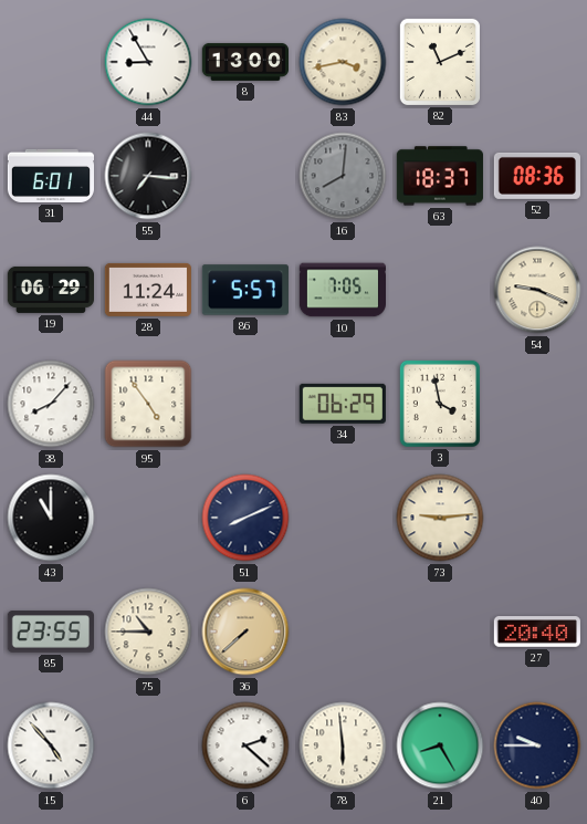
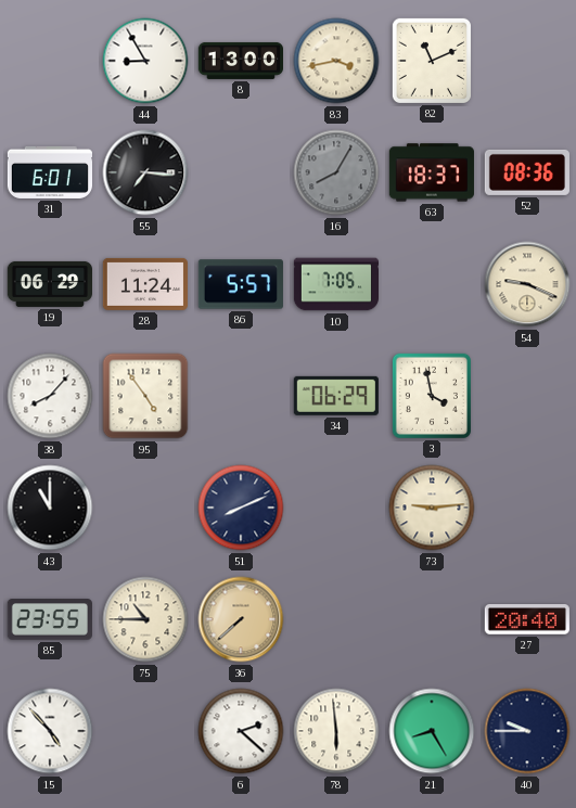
16: 8:01 -> 8:05
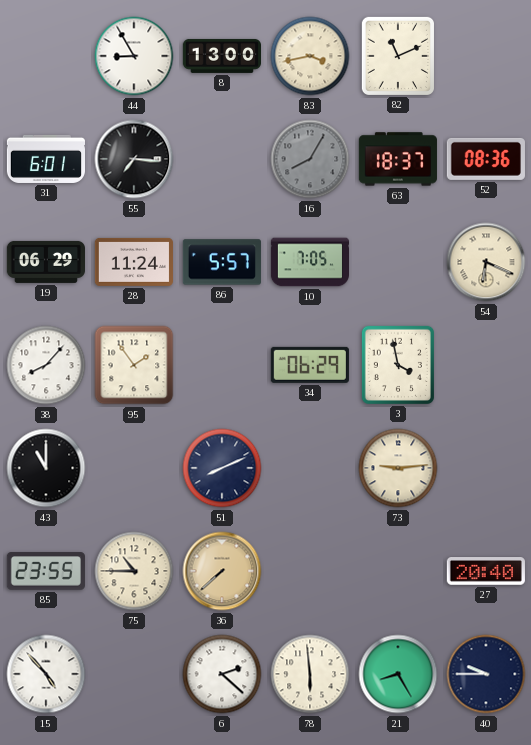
54: 9:19 -> 6:19
95: 4:54 -> 1:54
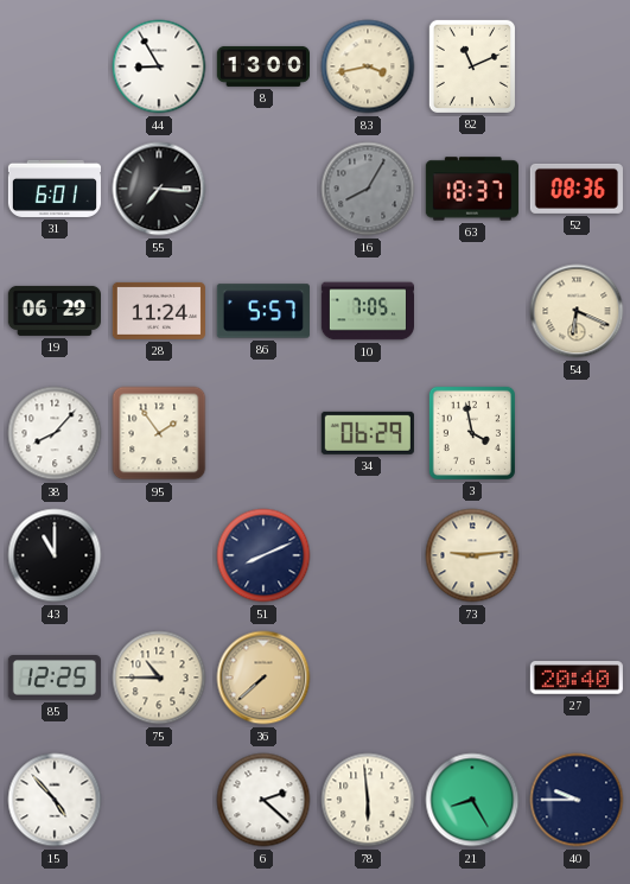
85: 23:55 -> 12:25
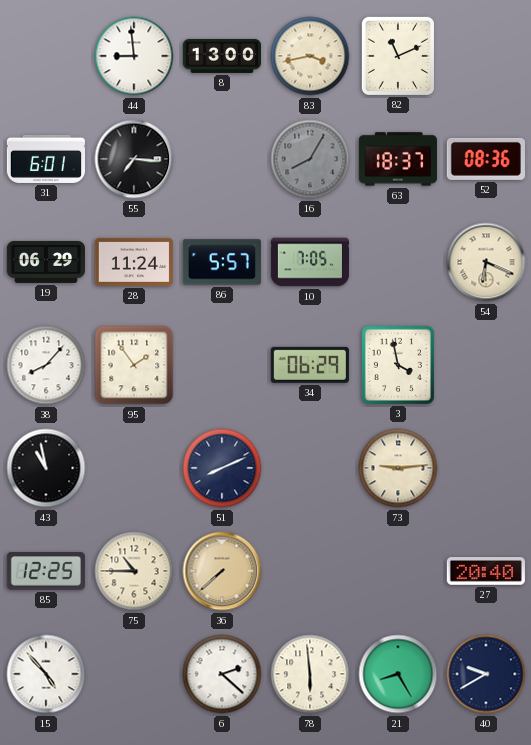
44: 8:55 -> 8:59
43: 11:00 -> 10:58
40: 9:45 -> 9:40
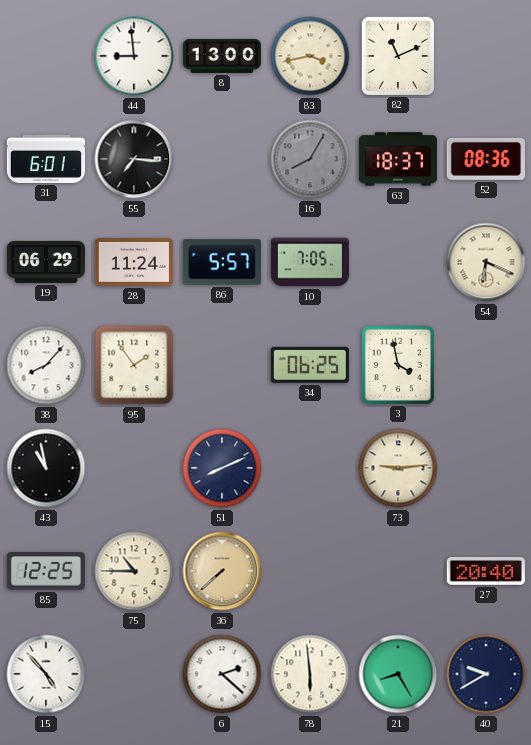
34: 06:29 -> 06:25
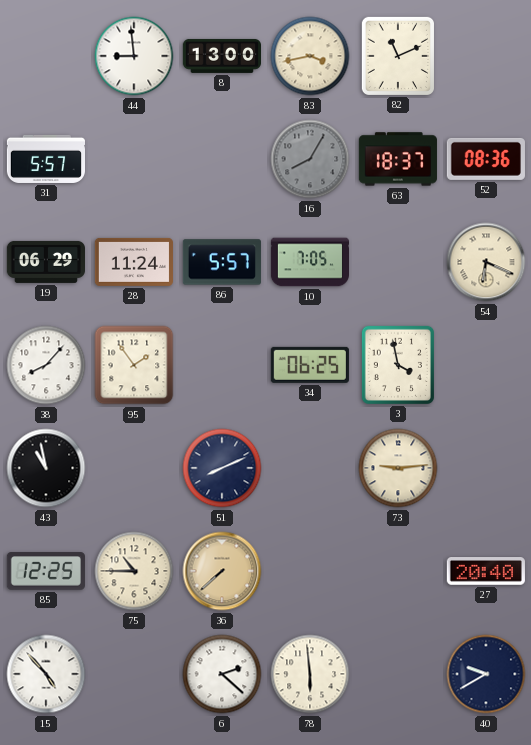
31: 6:01 -> 5:57
55: 7:16 -> none
21: 8:25 -> none
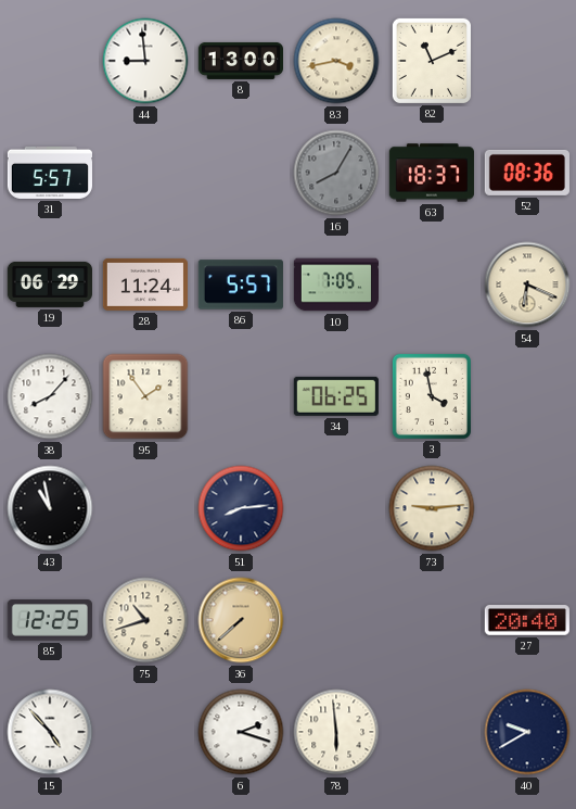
51: 8:11 -> 8:14
75: 10:45 -> 10:42
6: 2:22 -> 2:18
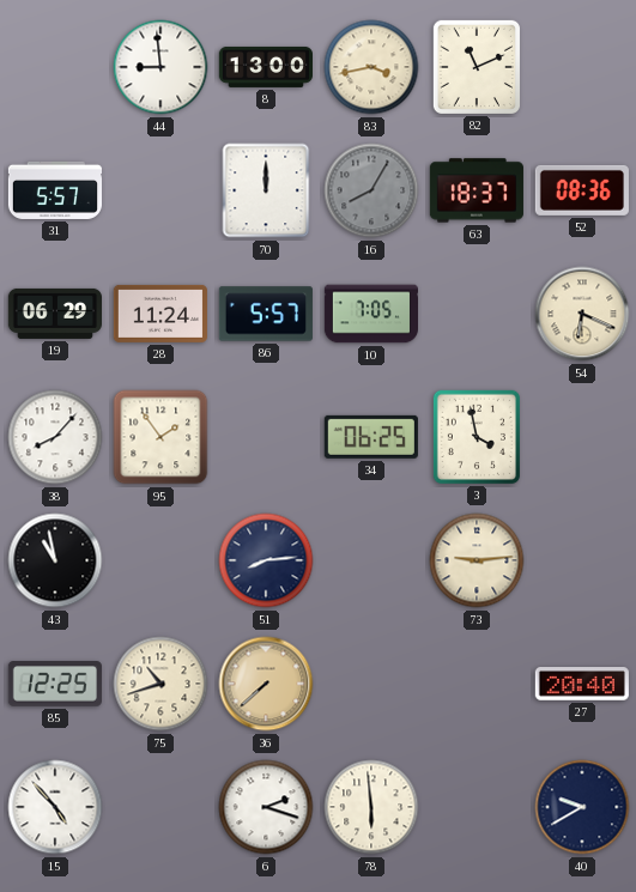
70: none -> 12:00
